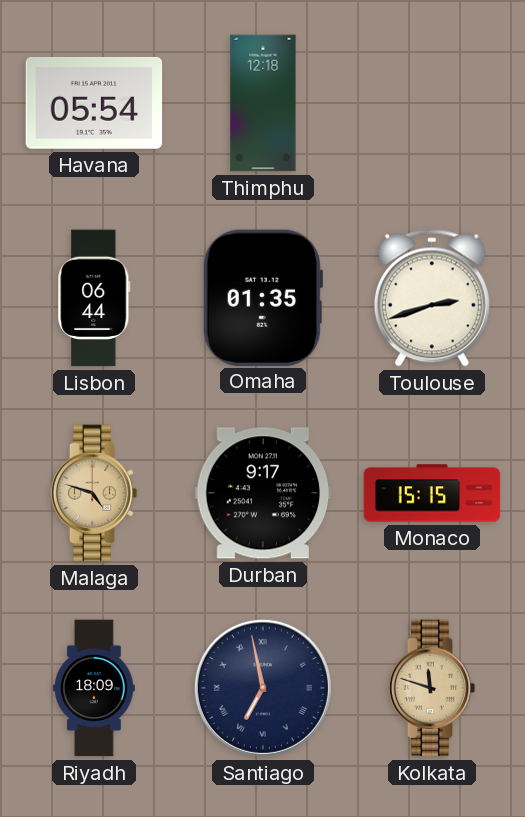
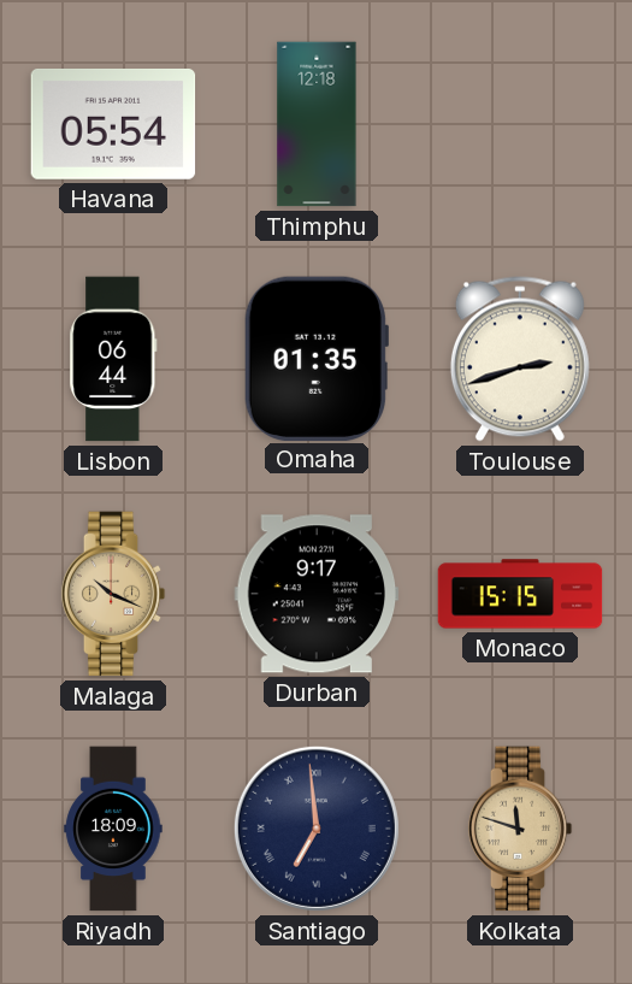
Malaga: 4:48 -> 10:19
Santiago: 6:58 -> 6:59
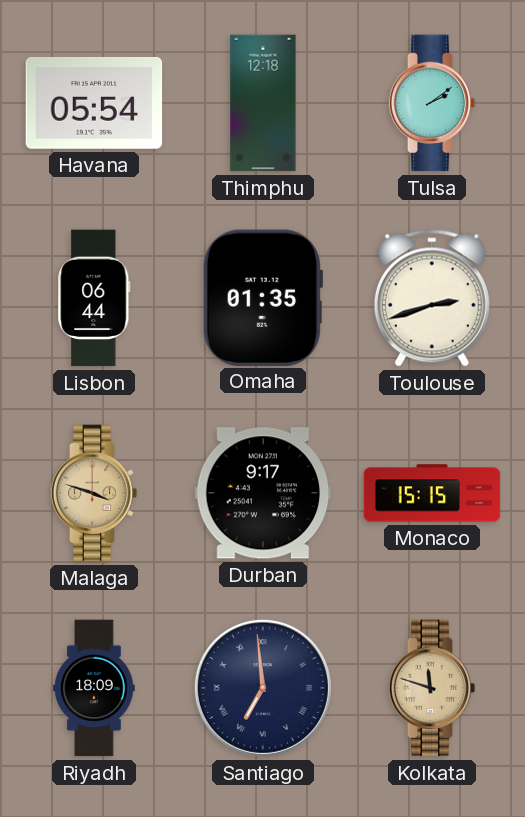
Tulsa: none -> 2:09
Malaga: 10:19 -> 3:48
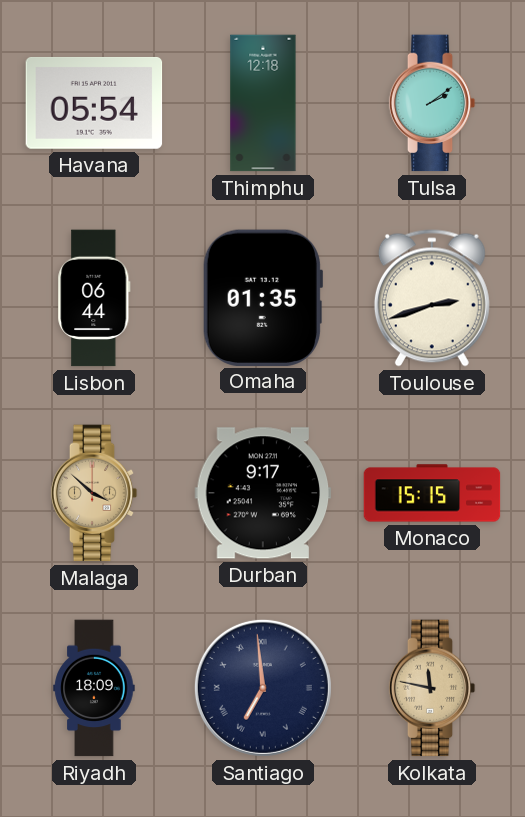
Malaga: 3:48 -> 3:52
Kolkata: 11:48 -> 11:47
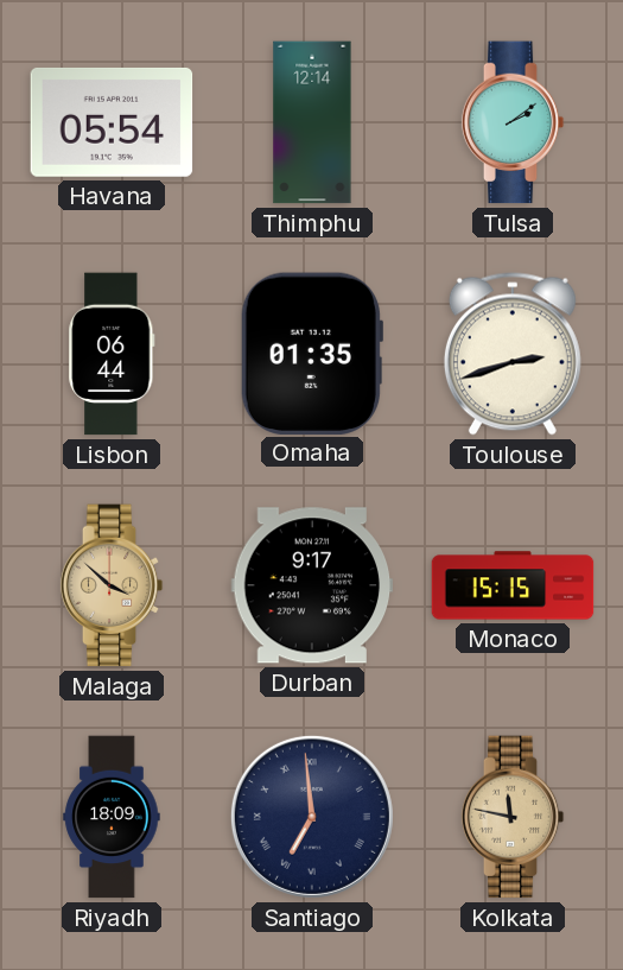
Thimphu: 12:18 -> 12:14
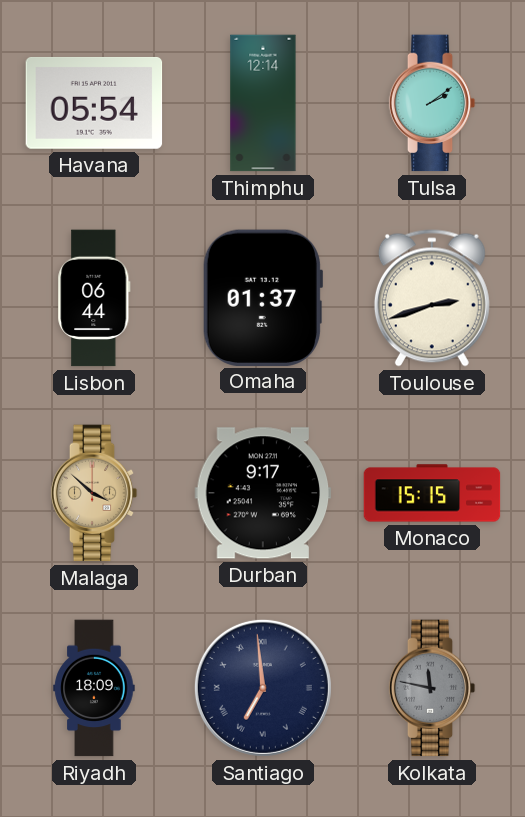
Omaha: 01:35 -> 01:37
Kolkata dial: champagne -> grey
